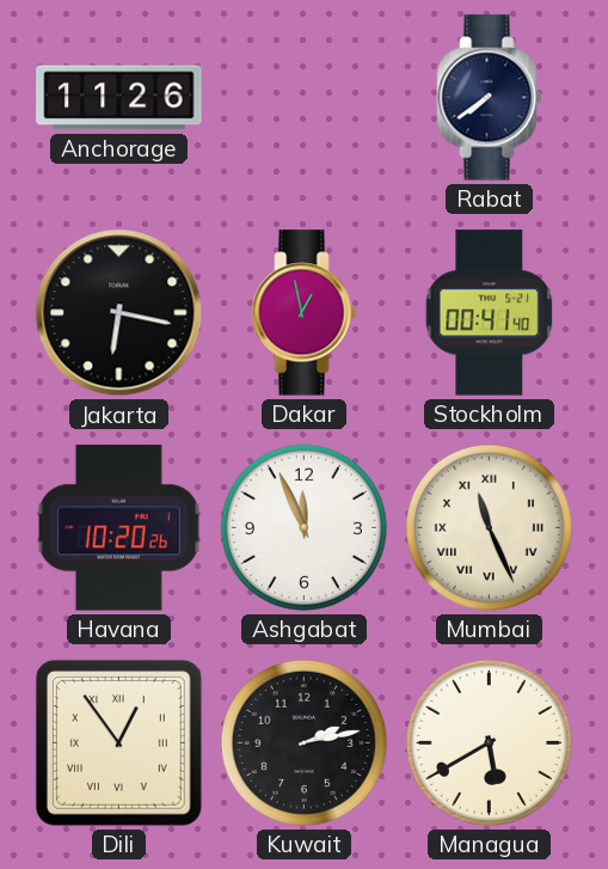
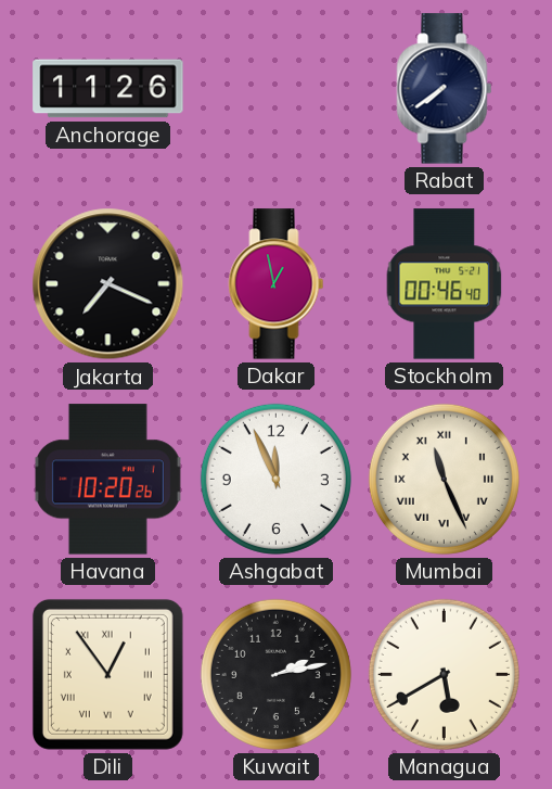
Jakarta: 6:17 -> 7:19
Stockholm: 00:41 -> 00:46
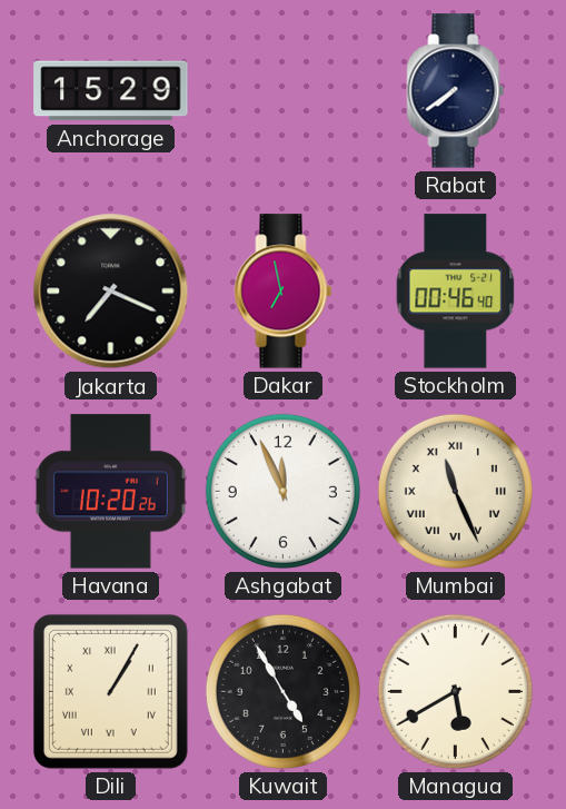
Anchorage: 11:26 -> 15:29
Dakar: 12:58 -> 6:58
Dili: 12:54 -> 1:05
Kuwait: 2:13 -> 4:55
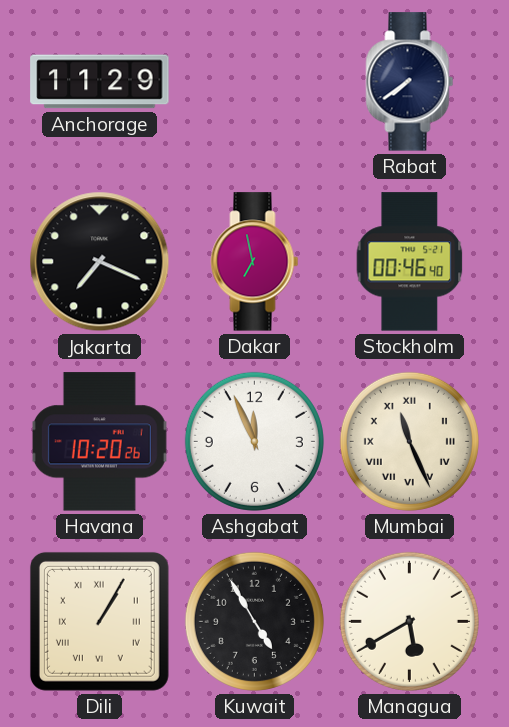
Anchorage: 15:29 -> 11:29
